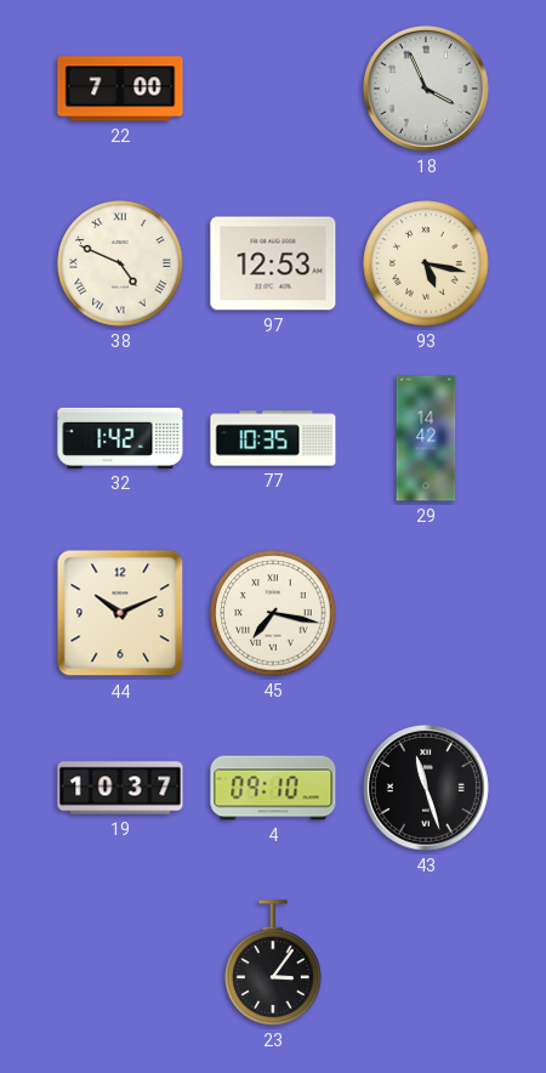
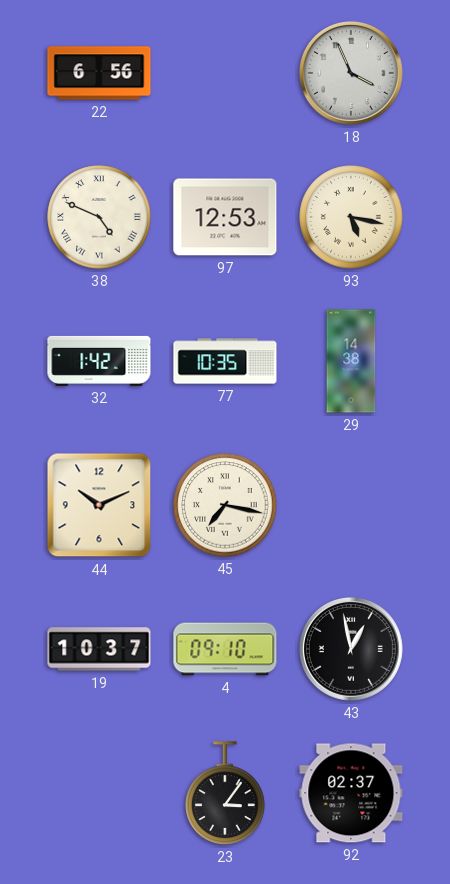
22: 7:00 -> 6:56
29: 14:42 -> 14:38
43: 11:27 -> 12:58
92: none -> 02:37
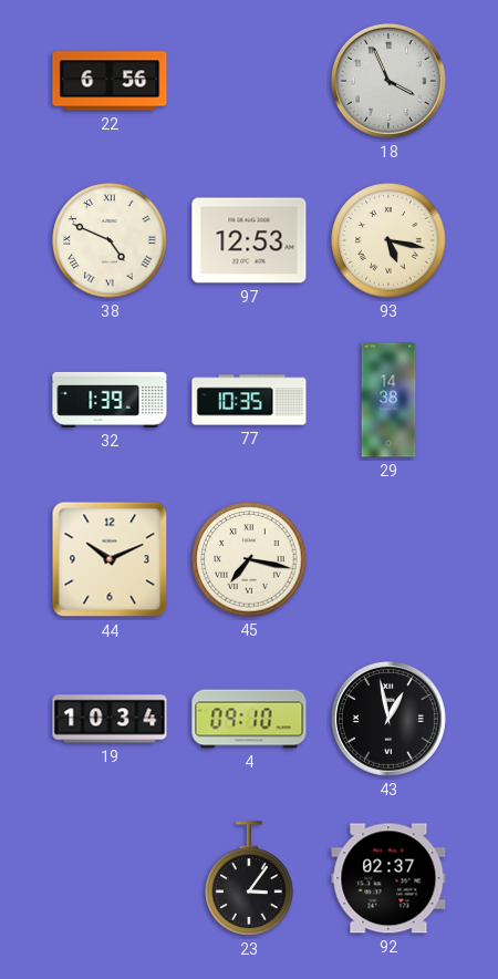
32: 1:42 -> 1:39
19: 10:37 -> 10:34
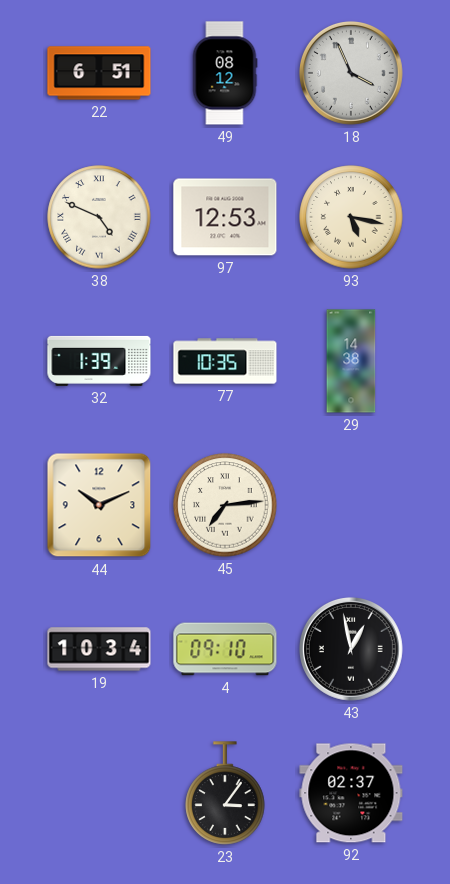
22: 6:56 -> 6:51
49: none -> 08:12
45: 7:17 -> 7:14
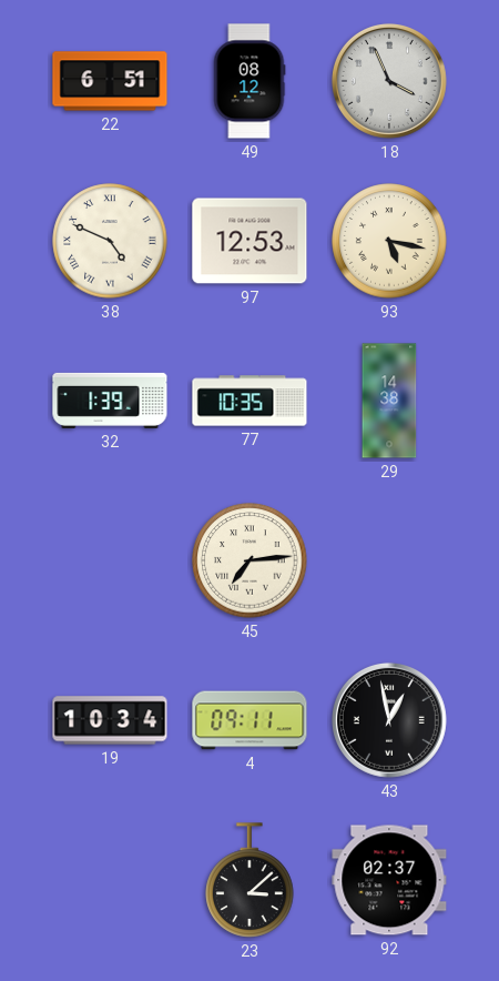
44: 10:11 -> none
4: 09:10 -> 09:11
23: 3:06 -> 3:08
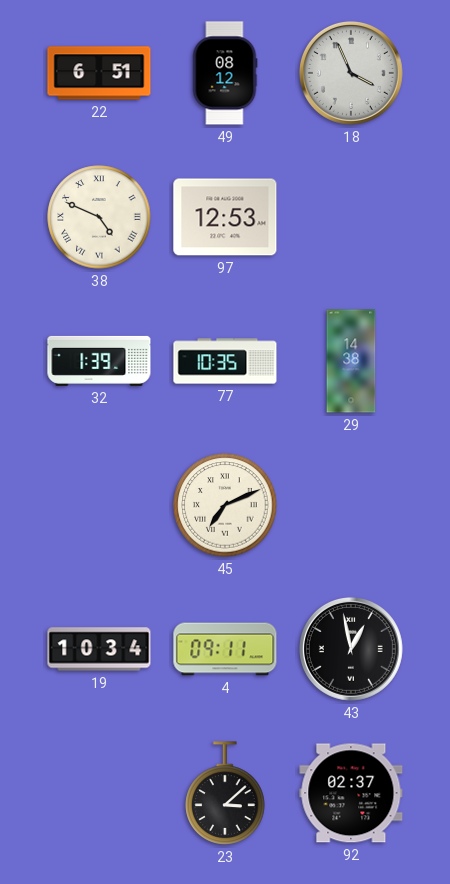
93: 5:17 -> none
45: 7:14 -> 7:11
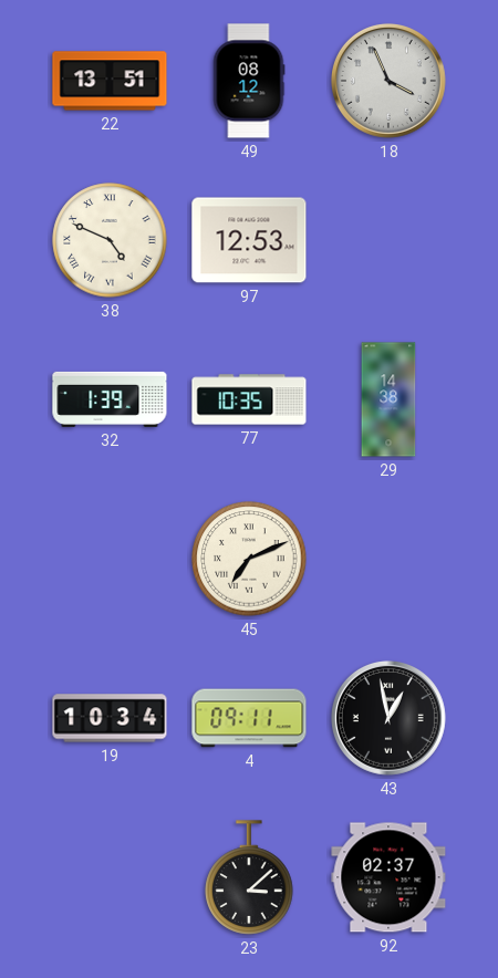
22: 6:51 -> 13:51
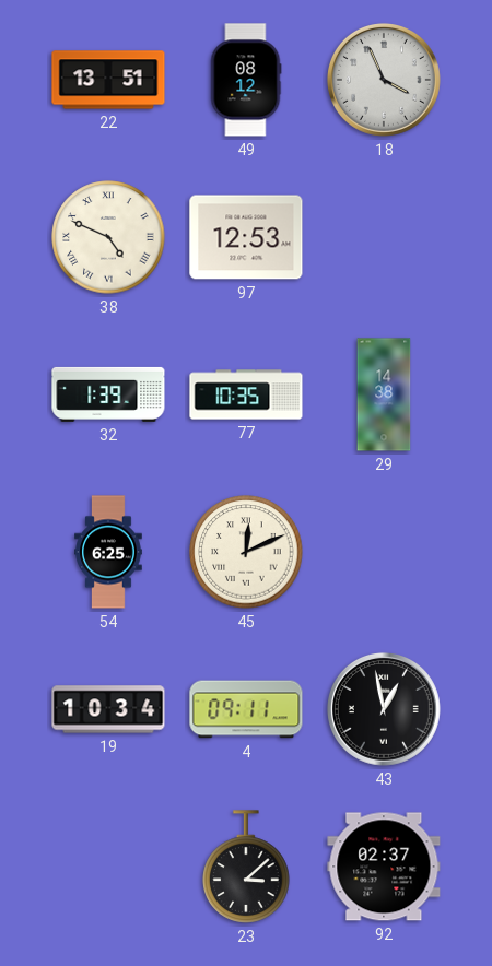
54: none -> 6:25
45: 7:11 -> 12:11
